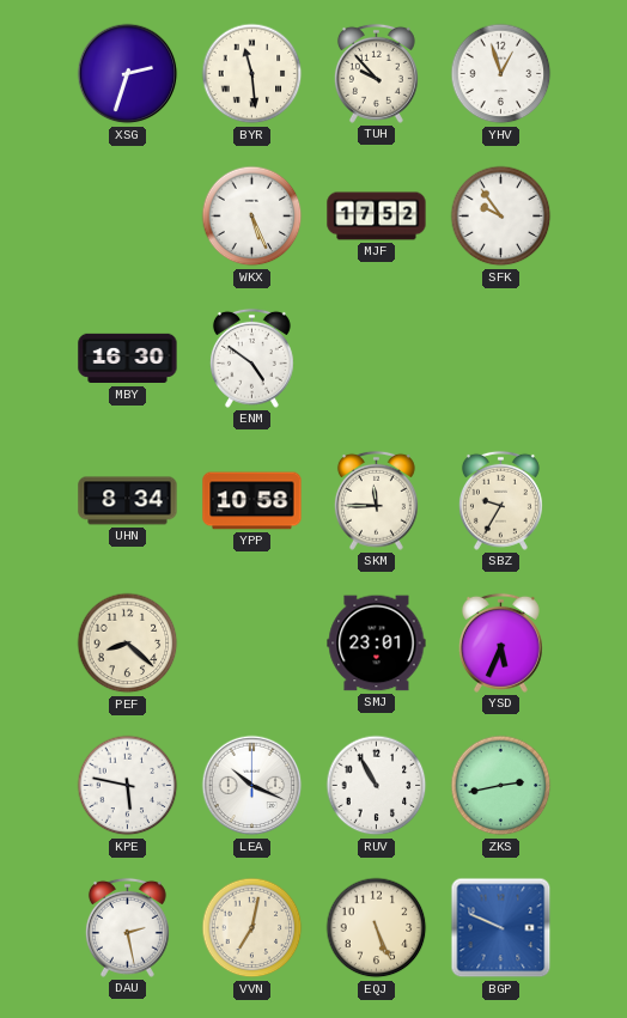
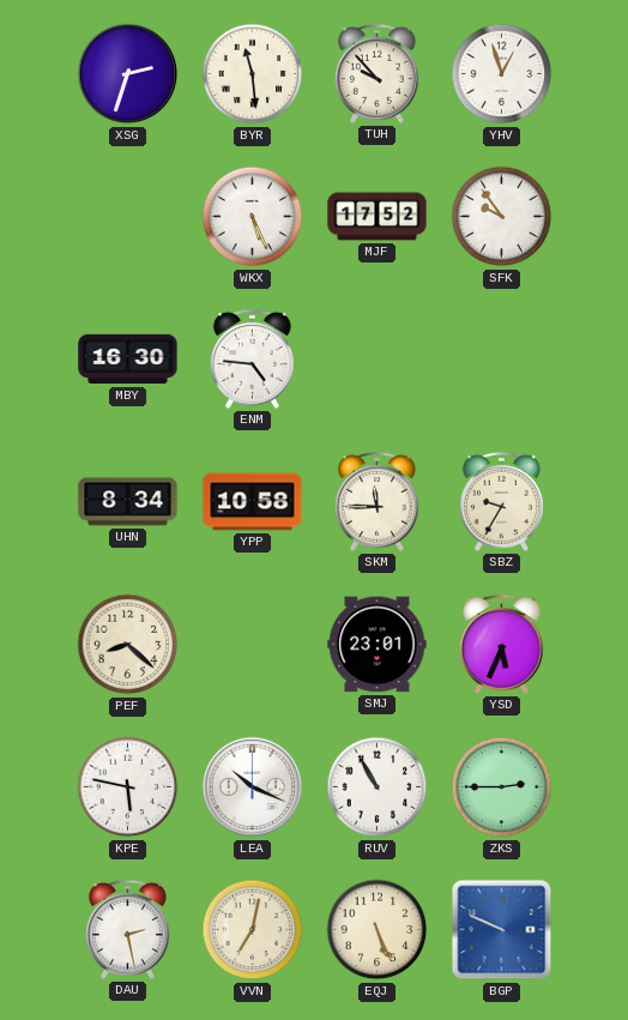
ENM: 4:51 -> 4:46
ZKS: 2:43 -> 2:45
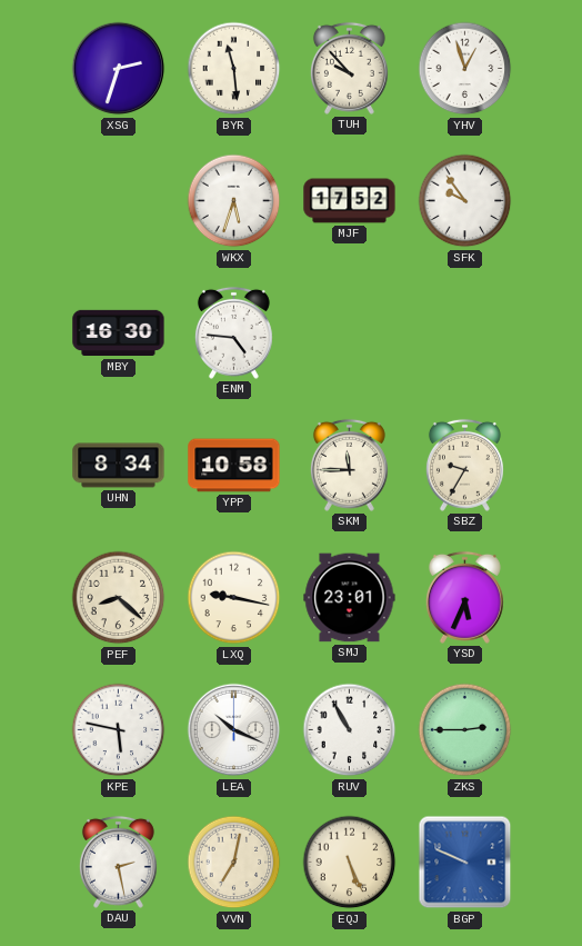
WKX: 5:26 -> 5:33
LXQ: none -> 9:17
